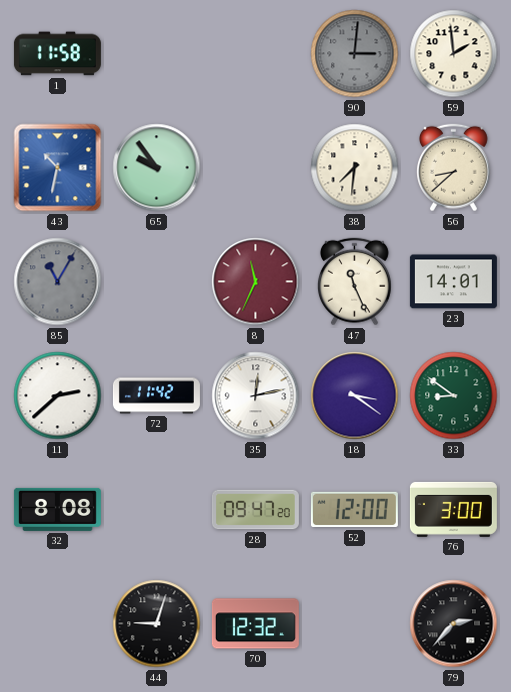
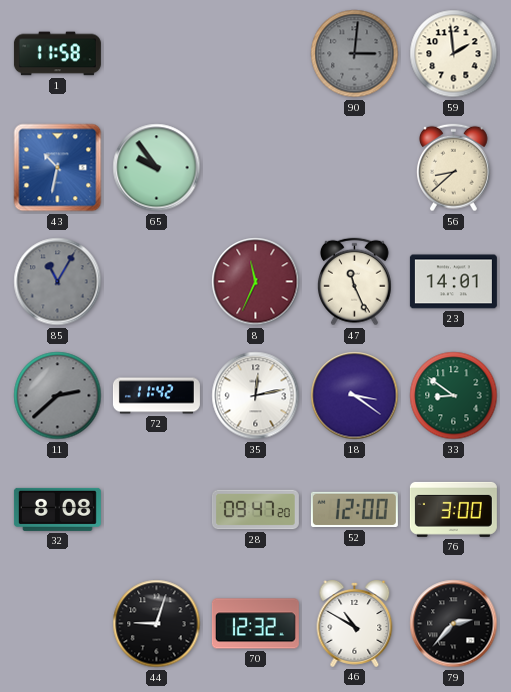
38: 7:31 -> none
11 dial: white -> grey
46: none -> 10:50
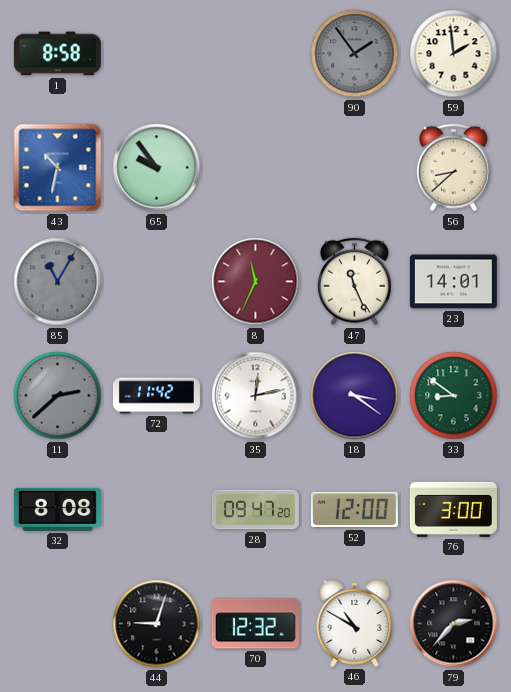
1: 11:58 -> 8:58
90: 3:01 -> 1:54
